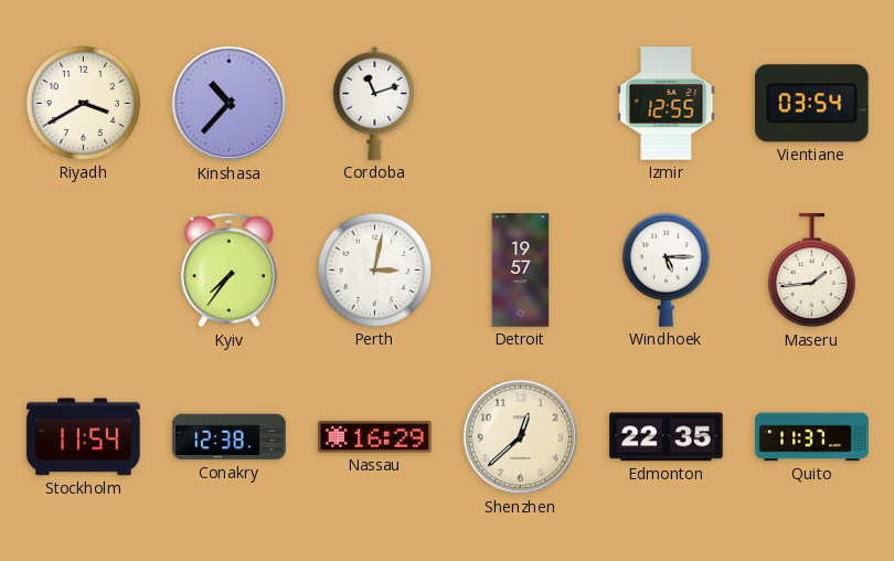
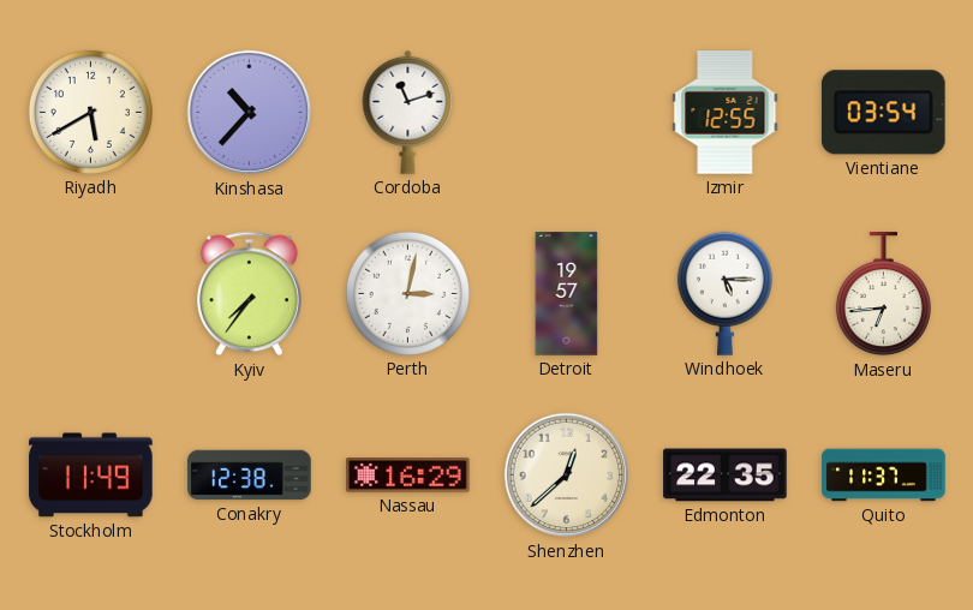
Riyadh: 3:40 -> 5:40
Maseru: 1:44 -> 6:44
Stockholm: 11:54 -> 11:49
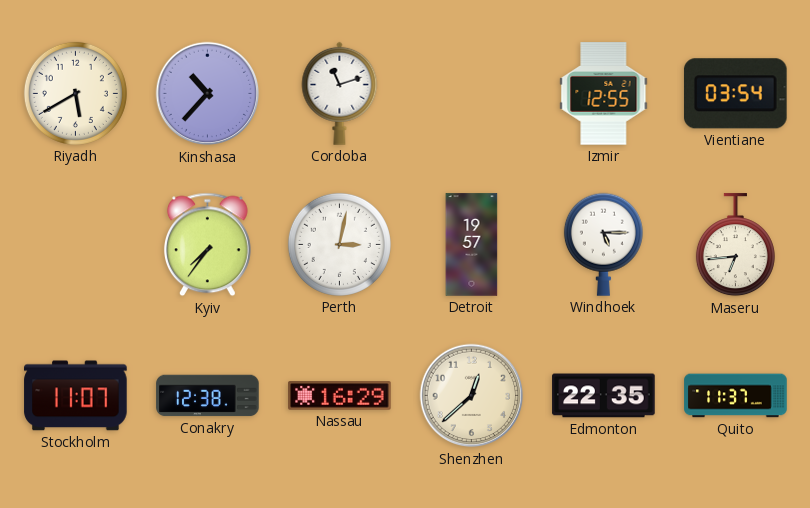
Stockholm: 11:49 -> 11:07
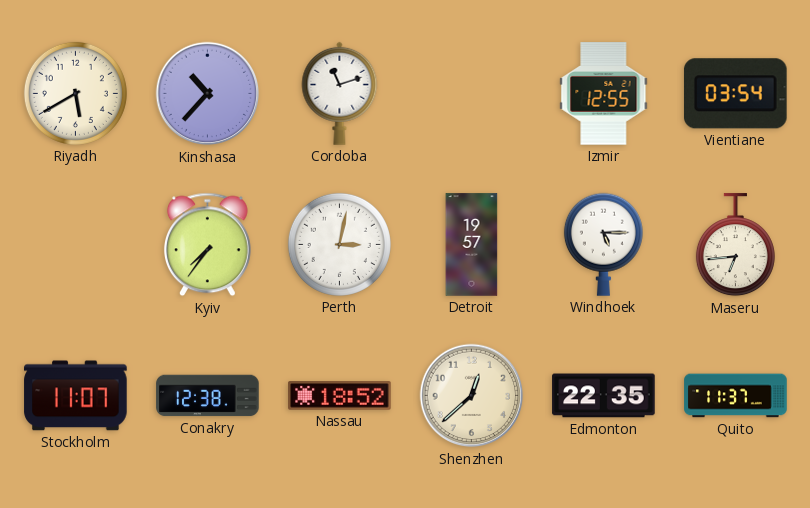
Nassau: 16:29 -> 18:52
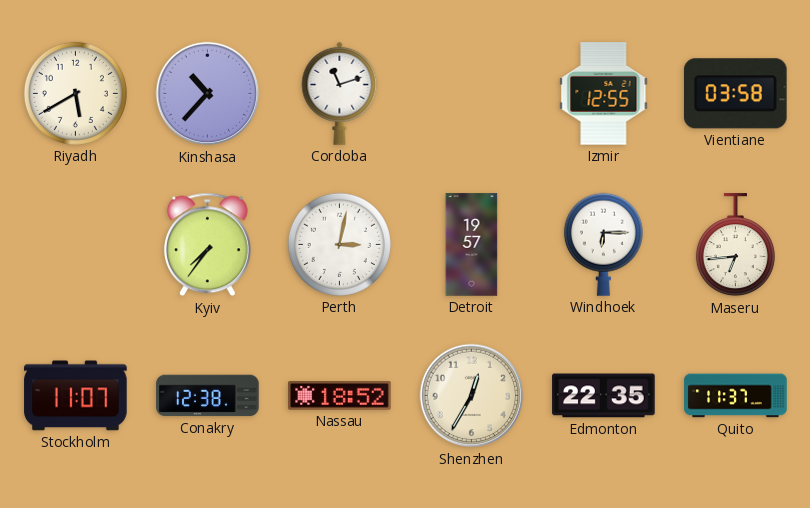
Vientiane: 03:54 -> 03:58
Windhoek: 5:15 -> 6:15
Shenzhen: 12:38 -> 12:35
